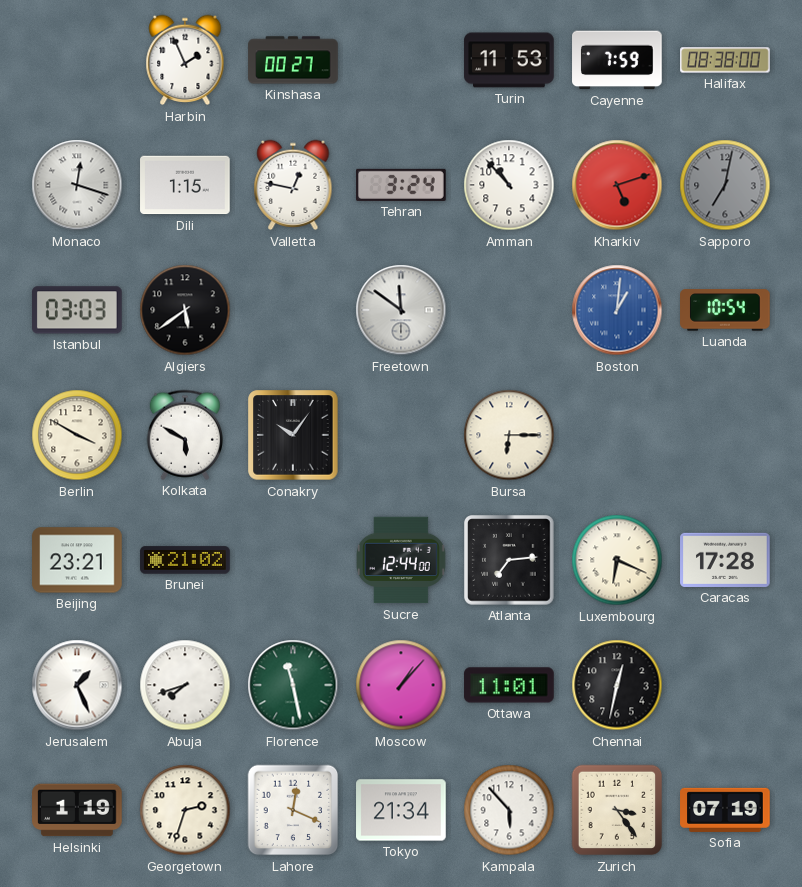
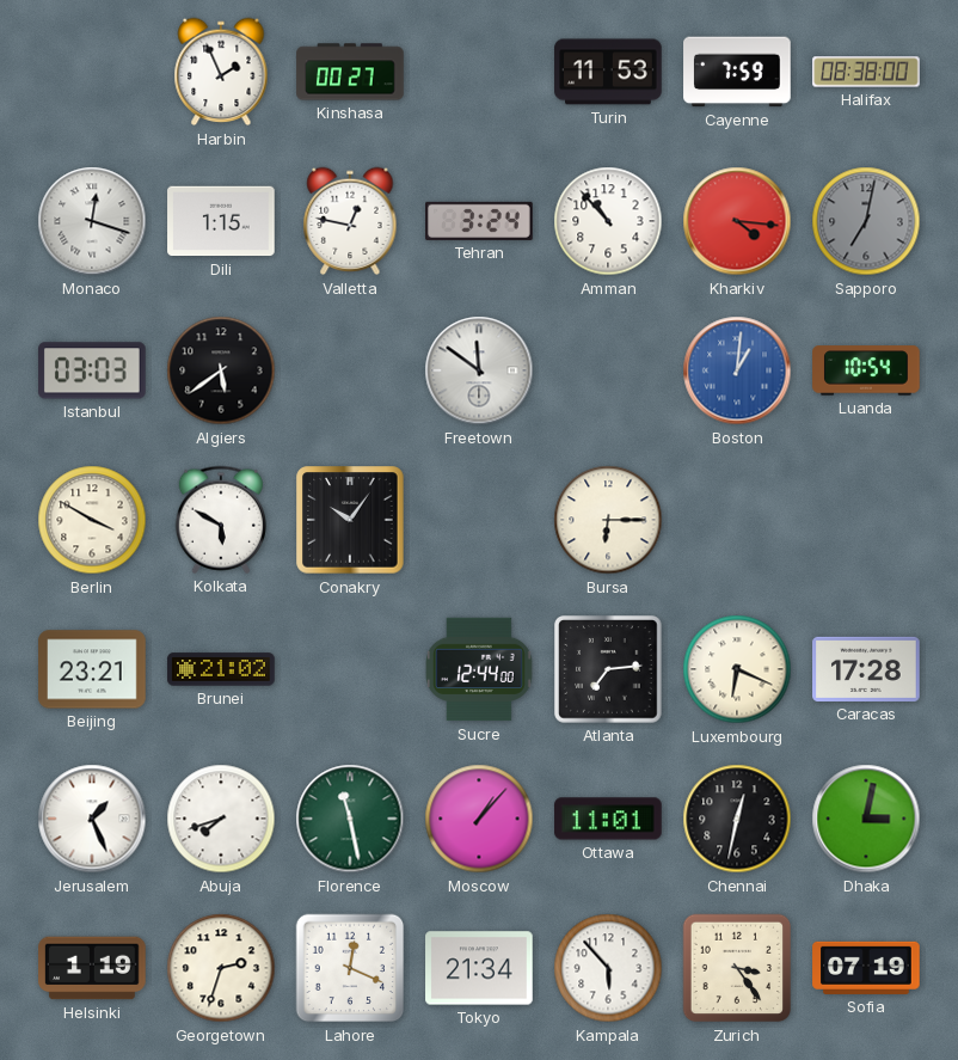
Kharkiv: 5:12 -> 4:16
Dhaka: none -> 3:02
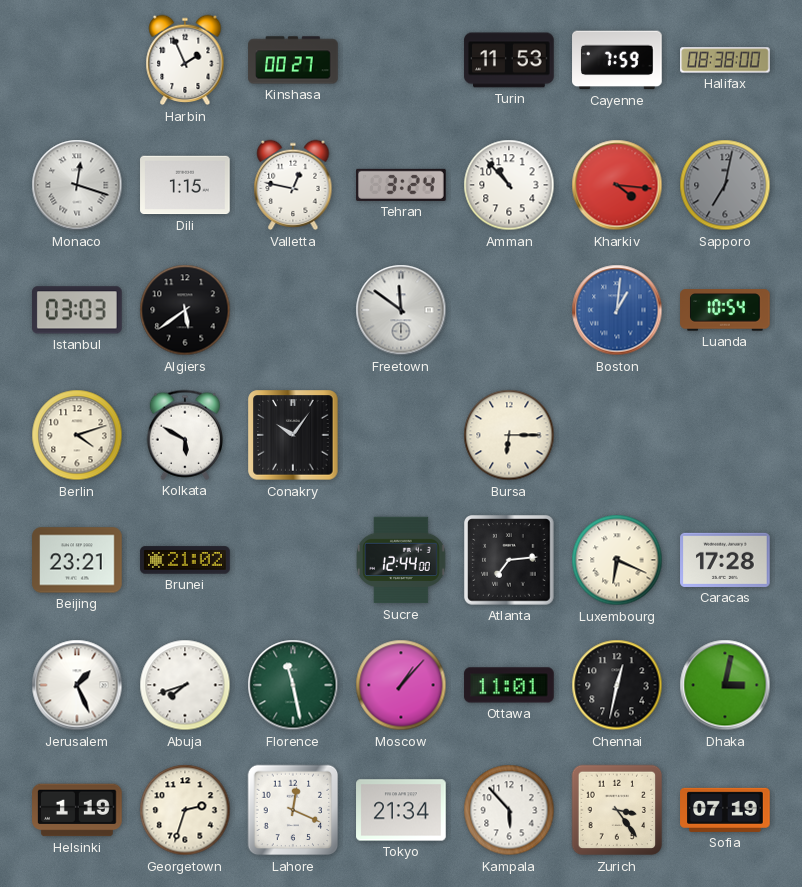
Berlin: 3:50 -> 4:12
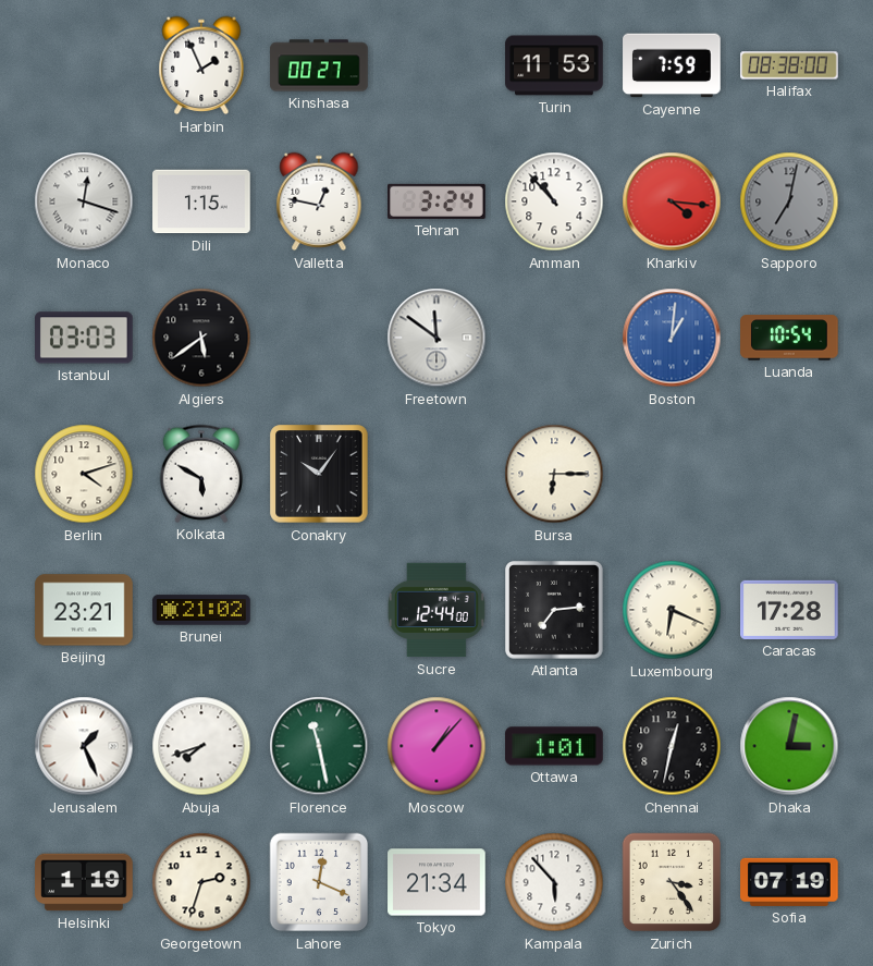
Ottawa: 11:01 -> 1:01
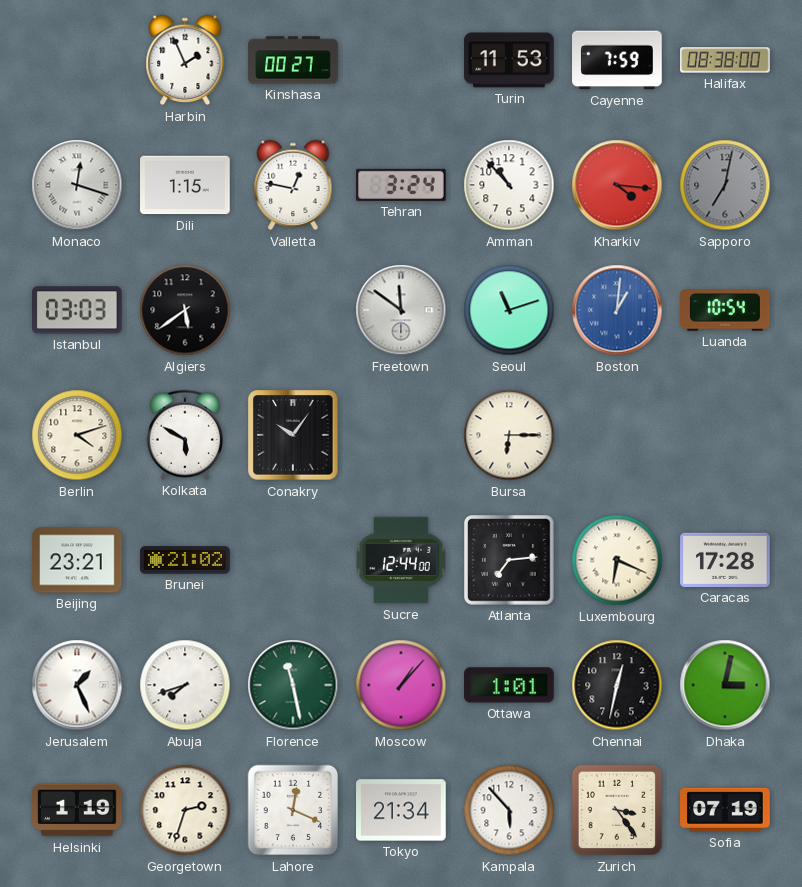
Seoul: none -> 11:12
